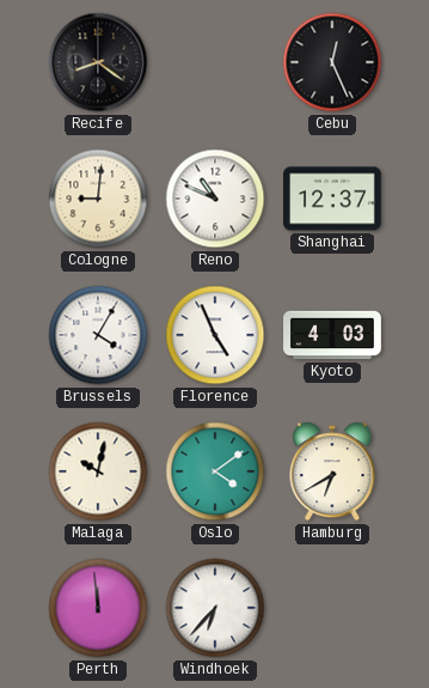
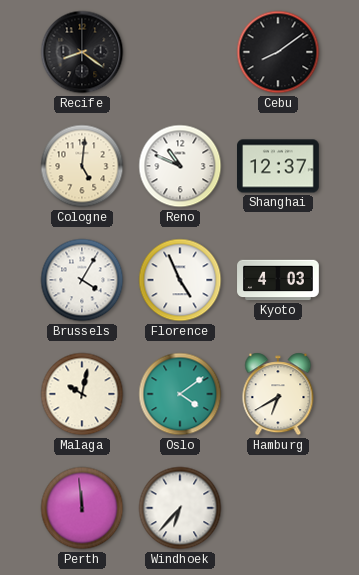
Cebu: 12:26 -> 8:09
Cologne: 9:01 -> 5:01
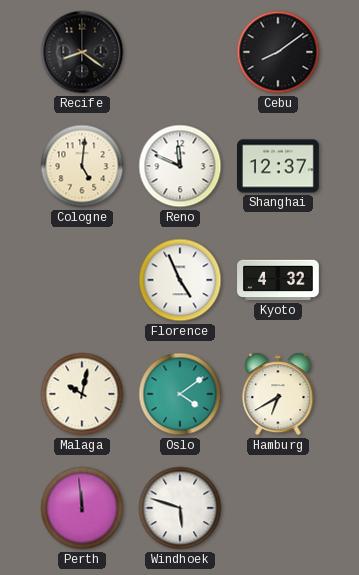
Reno: 10:49 -> 11:49
Brussels: 4:05 -> none
Kyoto: 4:03 -> 4:32
Windhoek: 6:37 -> 5:48
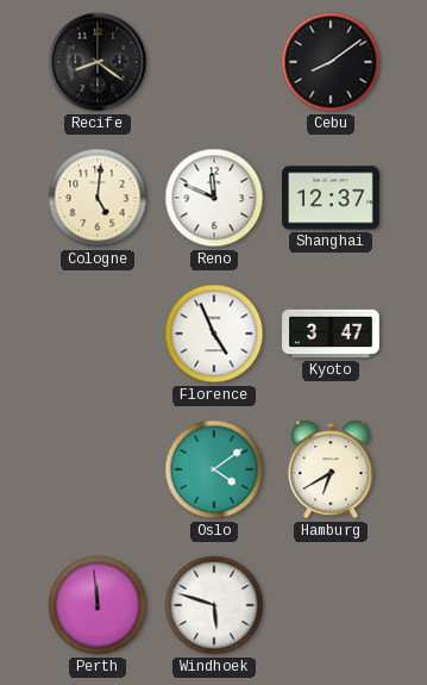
Kyoto: 4:32 -> 3:47
Malaga: 10:02 -> none
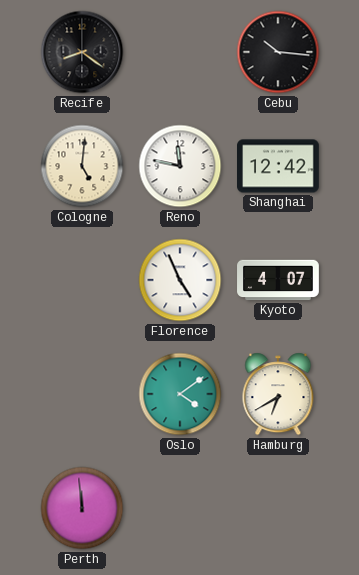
Cebu: 8:09 -> 10:16
Reno: 11:49 -> 11:47
Shanghai: 12:37 -> 12:42
Kyoto: 3:47 -> 4:07
Windhoek: 5:48 -> none
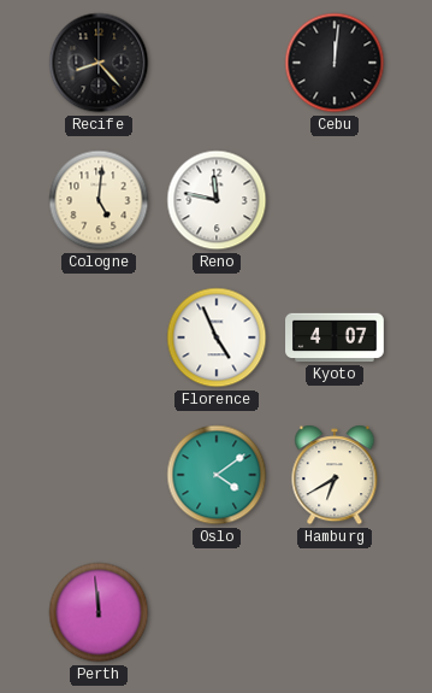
Recife: 8:21 -> 8:23
Cebu: 10:16 -> 12:01
Shanghai: 12:42 -> none
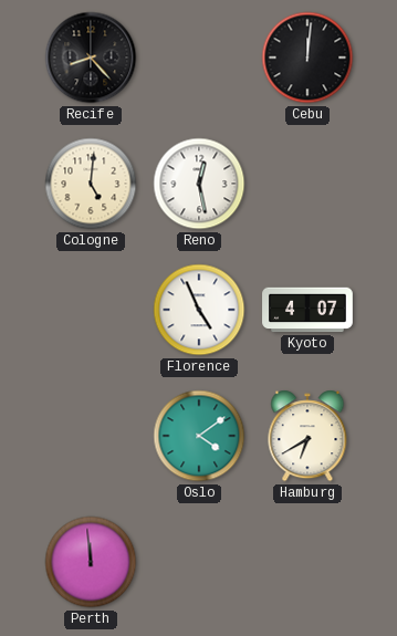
Reno: 11:47 -> 12:28
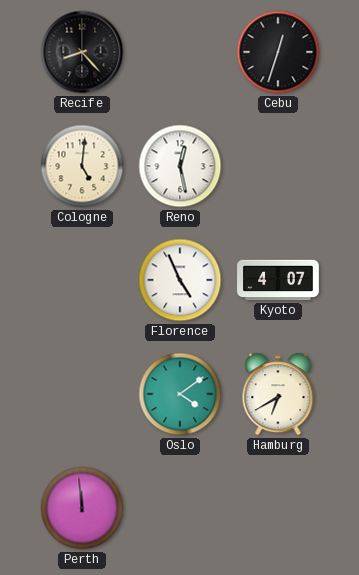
Cebu: 12:01 -> 12:33
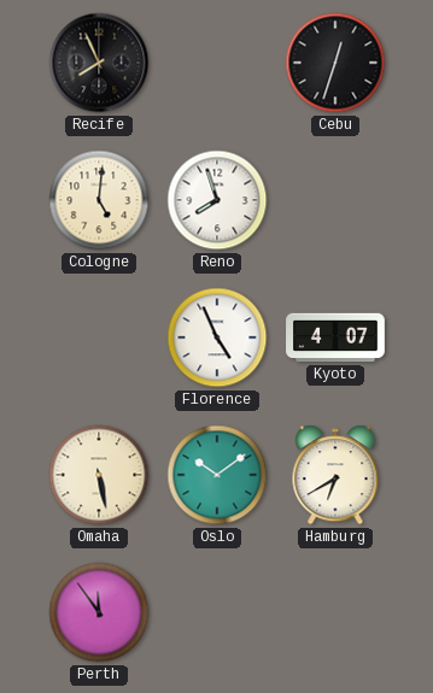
Recife: 8:23 -> 7:56
Reno: 12:28 -> 7:57
Omaha: none -> 5:28
Oslo: 4:09 -> 10:09
Perth: 11:59 -> 11:54
